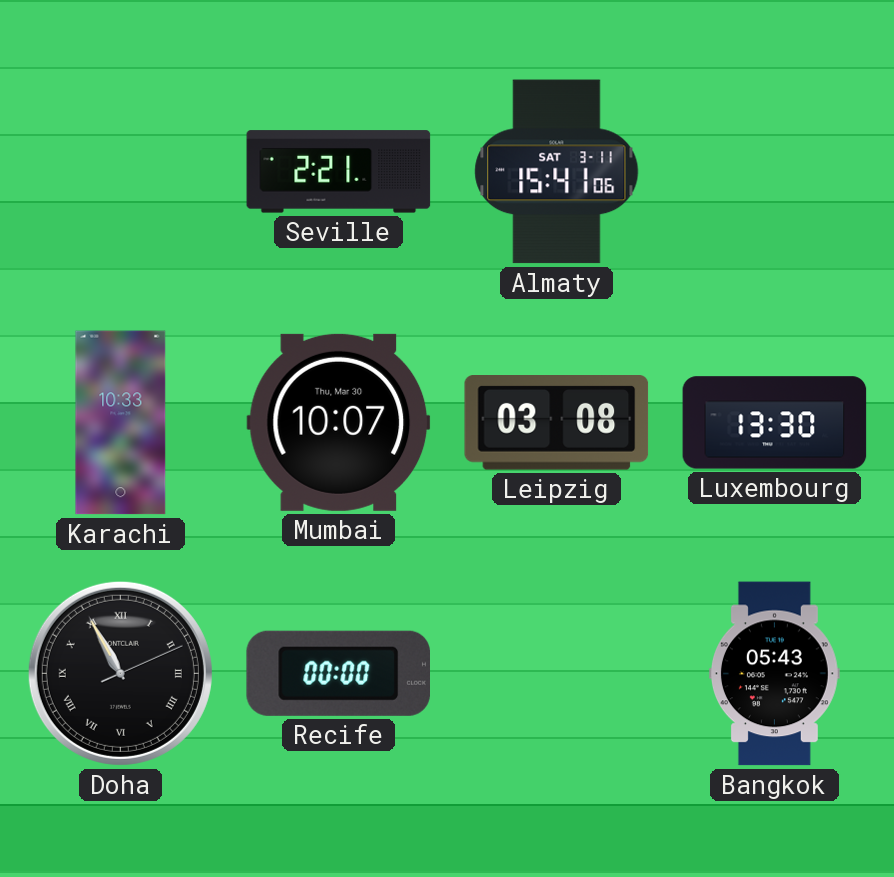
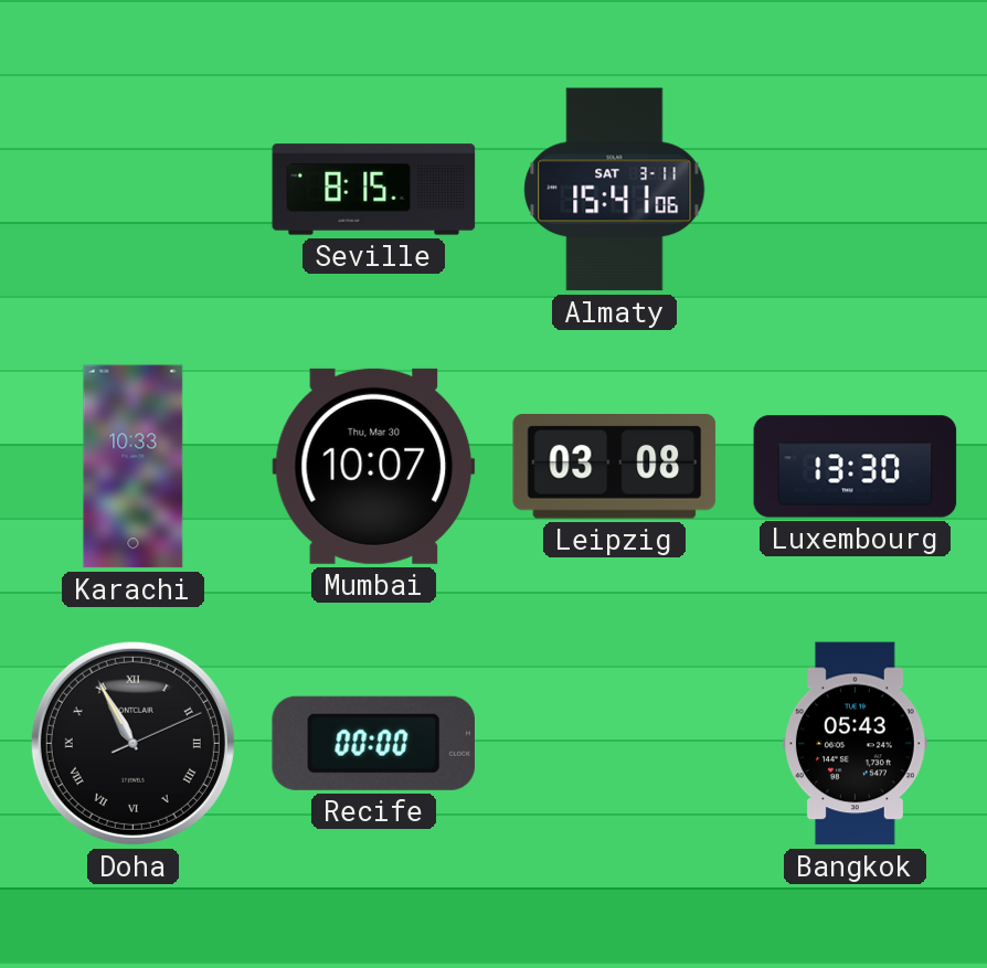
Seville: 2:21 -> 8:15
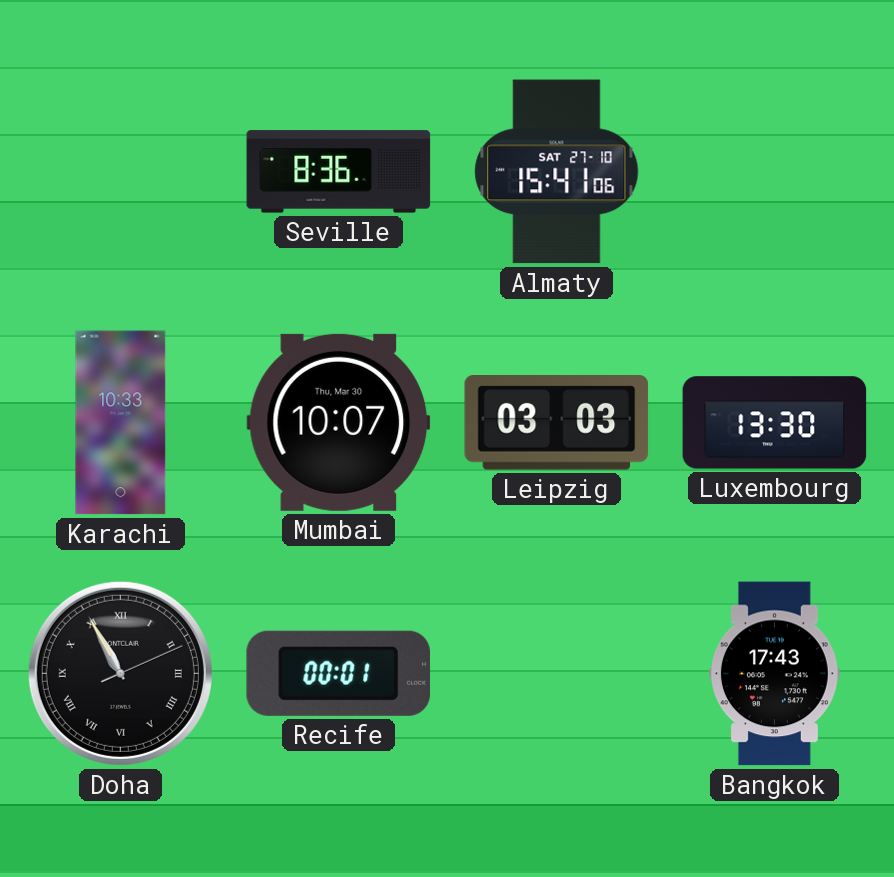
Seville: 8:15 -> 8:36
Almaty date: SAT 3-11 -> SAT 27-10
Leipzig: 03:08 -> 03:03
Recife: 00:00 -> 00:01
Bangkok: 05:43 -> 17:43
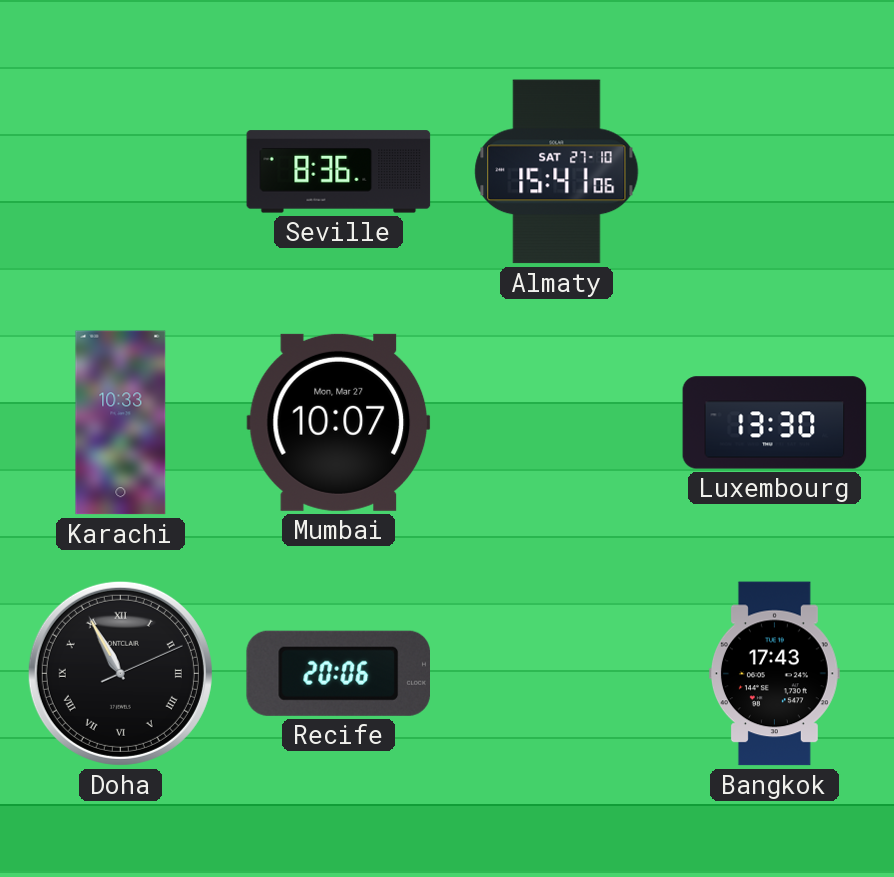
Mumbai date: Thu, Mar 30 -> Mon, Mar 27
Leipzig: 03:03 -> none
Recife: 00:01 -> 20:06
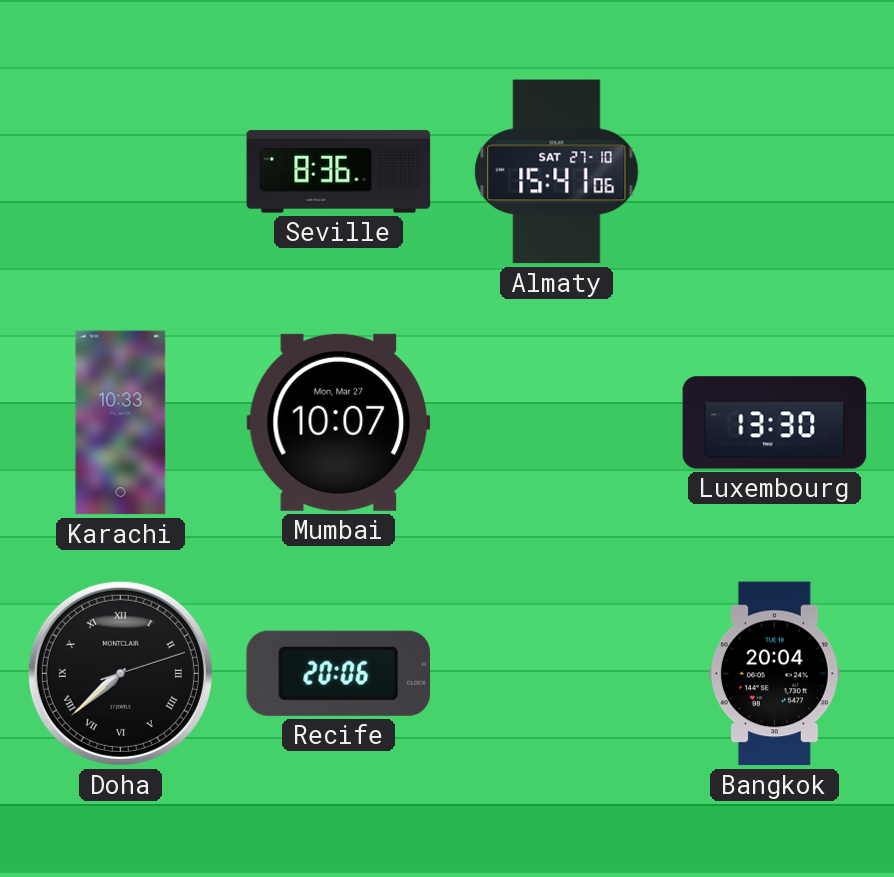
Doha: 10:55 -> 7:38
Bangkok: 17:43 -> 20:04
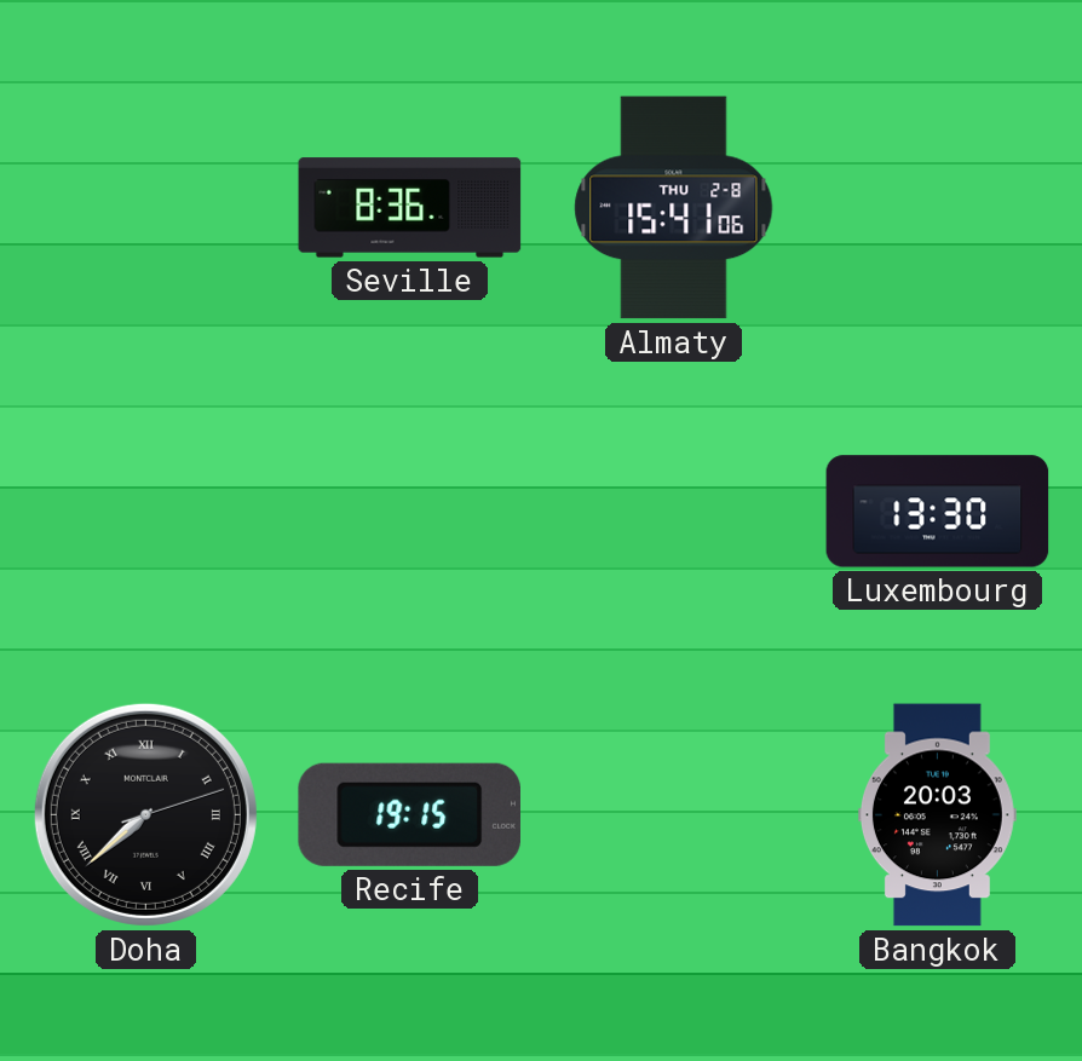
Almaty date: SAT 27-10 -> THU 2-8
Karachi: 10:33 -> none
Mumbai: 10:07 -> none
Recife: 20:06 -> 19:15
Bangkok: 20:04 -> 20:03
